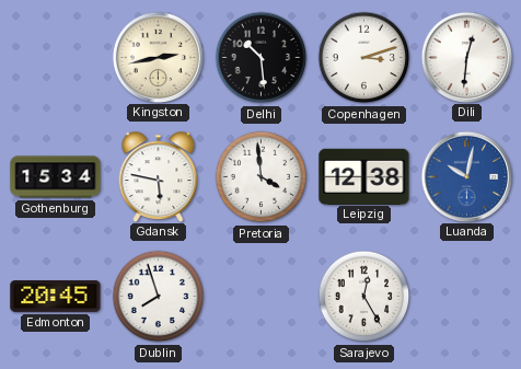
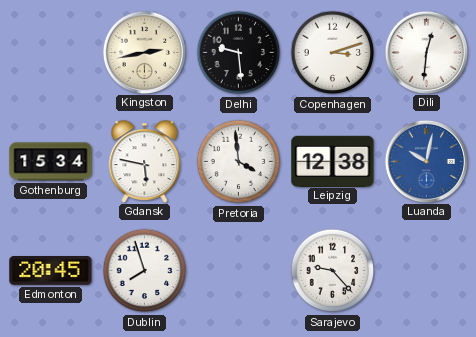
Delhi: 10:29 -> 9:29
Sarajevo: 12:25 -> 9:23
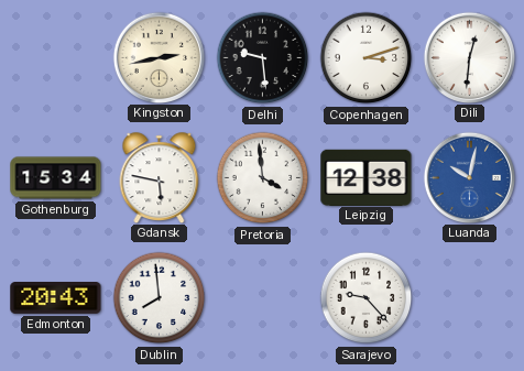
Edmonton: 20:45 -> 20:43
Dublin: 7:57 -> 7:59
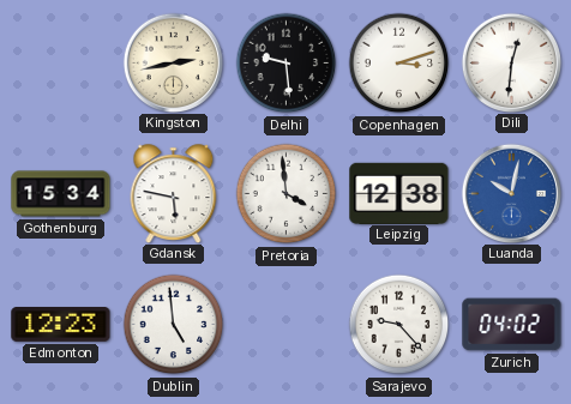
Edmonton: 20:43 -> 12:23
Dublin: 7:59 -> 4:59
Zurich: none -> 04:02
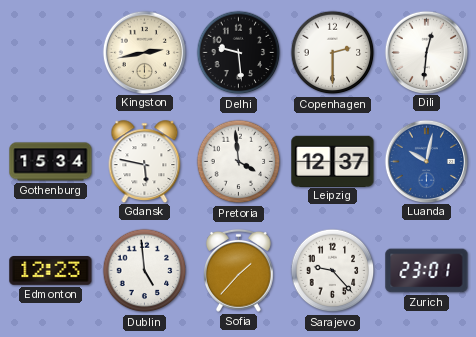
Copenhagen: 3:12 -> 2:30
Leipzig: 12:38 -> 12:37
Sofia: none -> 1:37
Zurich: 04:02 -> 23:01
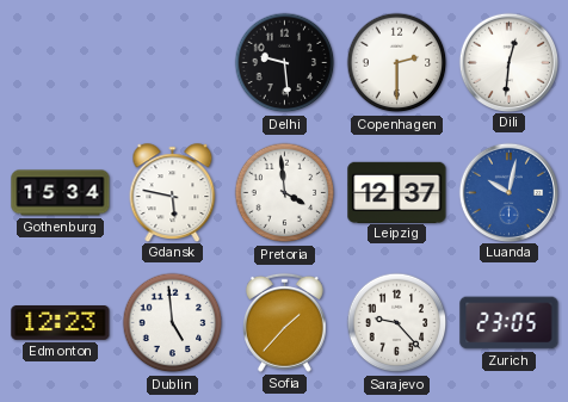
Kingston: 2:43 -> none
Zurich: 23:01 -> 23:05
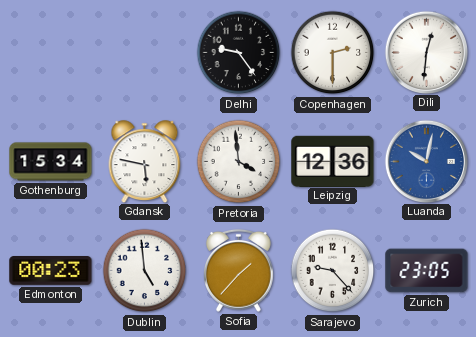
Delhi: 9:29 -> 9:24
Leipzig: 12:37 -> 12:36
Edmonton: 12:23 -> 00:23
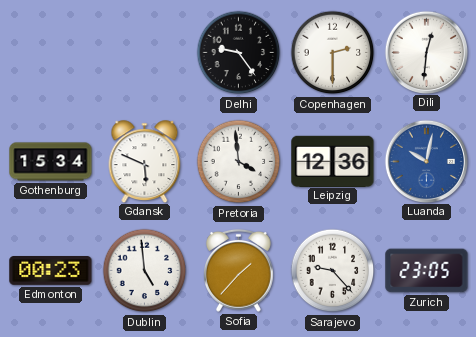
Gdansk: 5:47 -> 5:49
